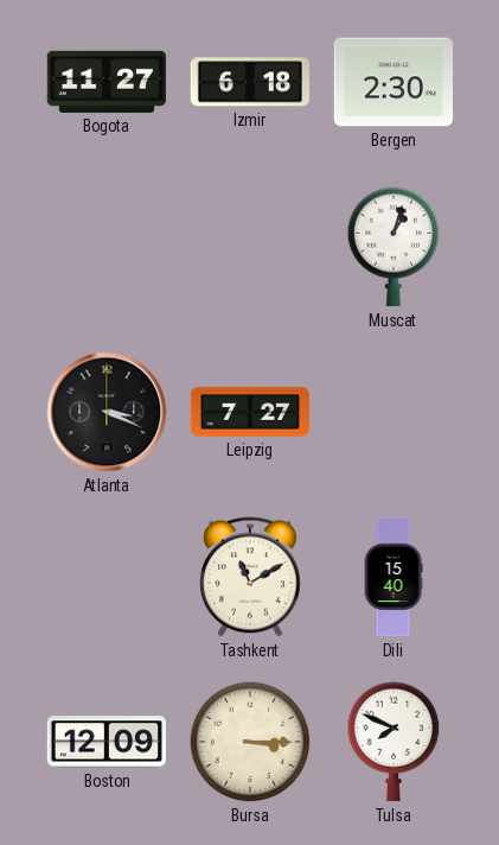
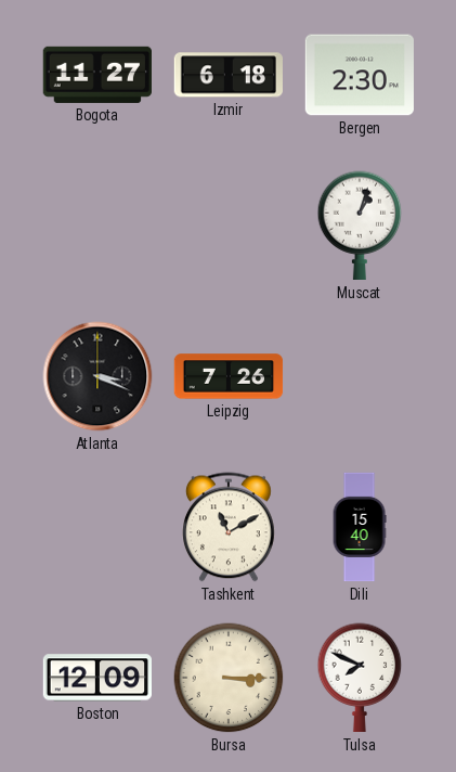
Leipzig: 7:27 -> 7:26
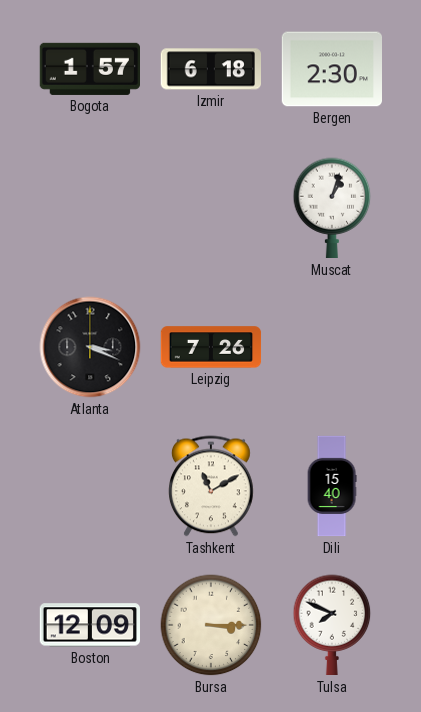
Bogota: 11:27 -> 1:57
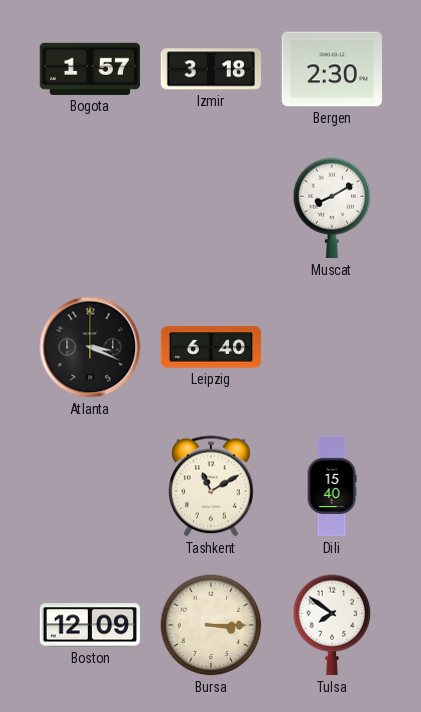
Izmir: 6:18 -> 3:18
Muscat: 1:03 -> 8:10
Leipzig: 7:26 -> 6:40
Tulsa: 7:49 -> 7:51
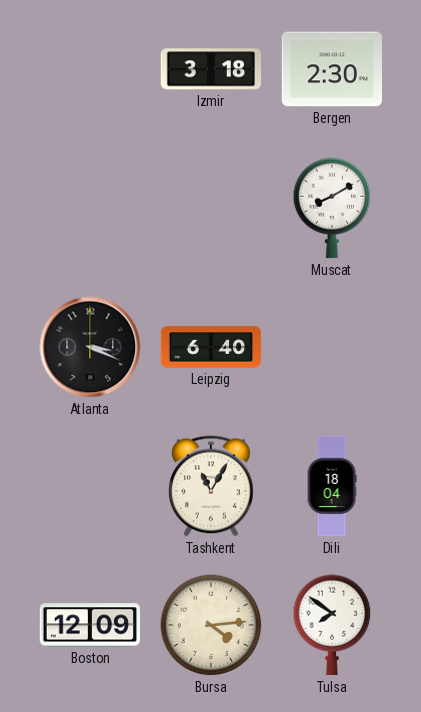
Bogota: 1:57 -> none
Tashkent: 11:10 -> 11:05
Dili: 15:40 -> 18:04
Bursa: 3:15 -> 4:14
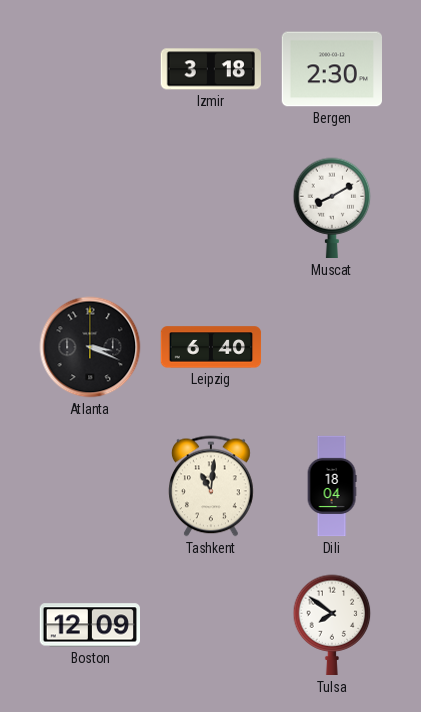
Tashkent: 11:05 -> 11:01
Bursa: 4:14 -> none
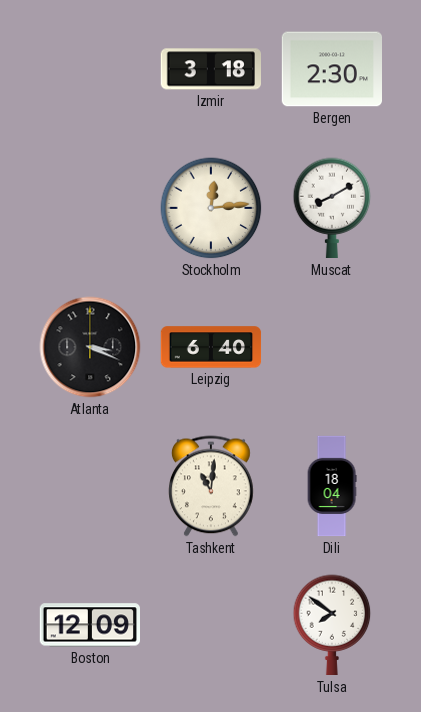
Stockholm: none -> 12:14
